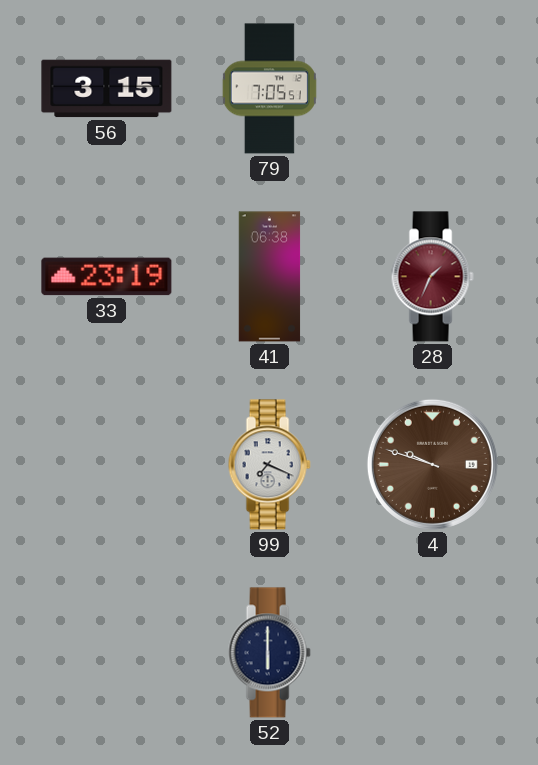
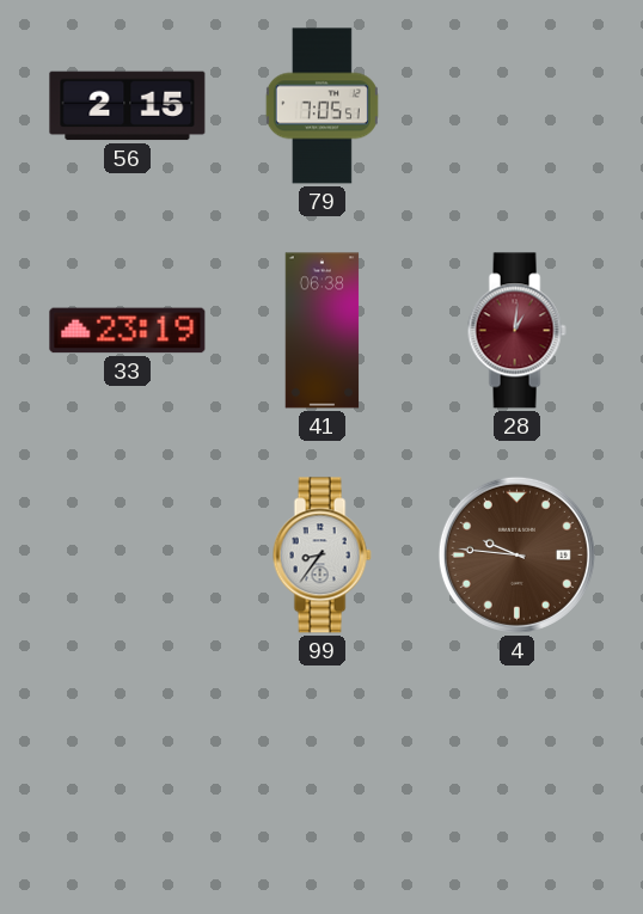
56: 3:15 -> 2:15
28: 1:34 -> 1:01
99: 7:19 -> 8:36
4: 9:48 -> 9:46
52: 6:00 -> none
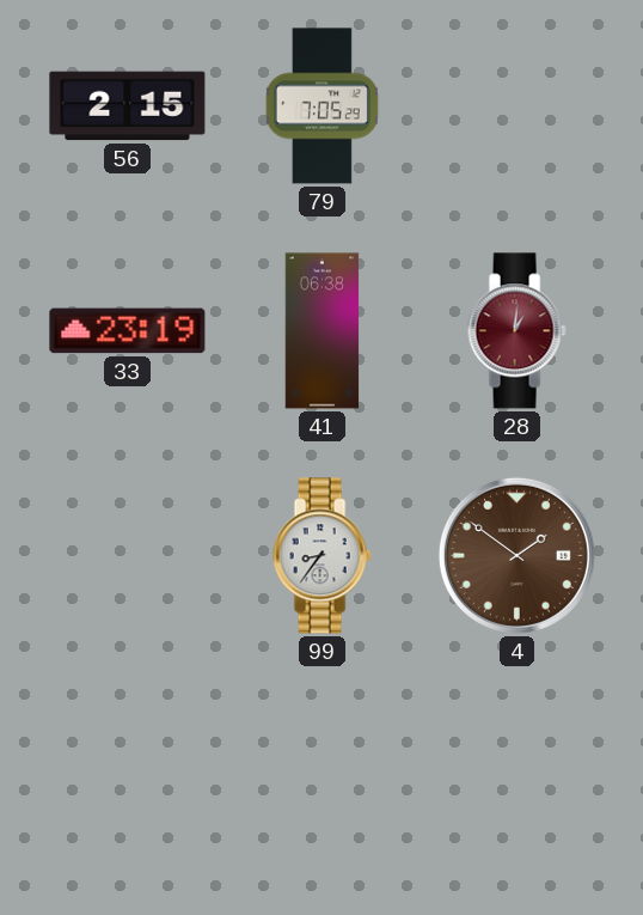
79: 7:05:51 -> 7:05:29
4: 9:46 -> 1:51
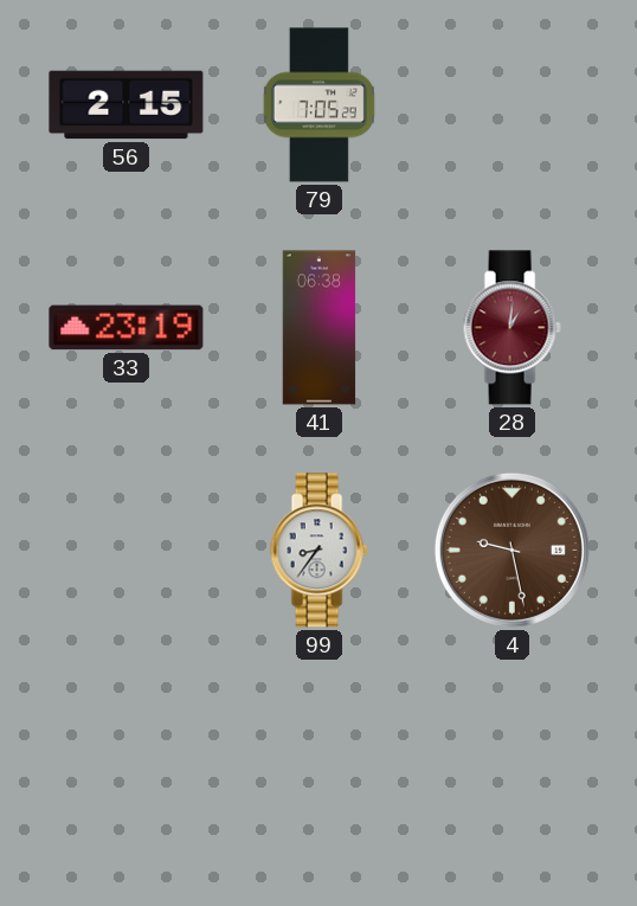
4: 1:51 -> 9:28
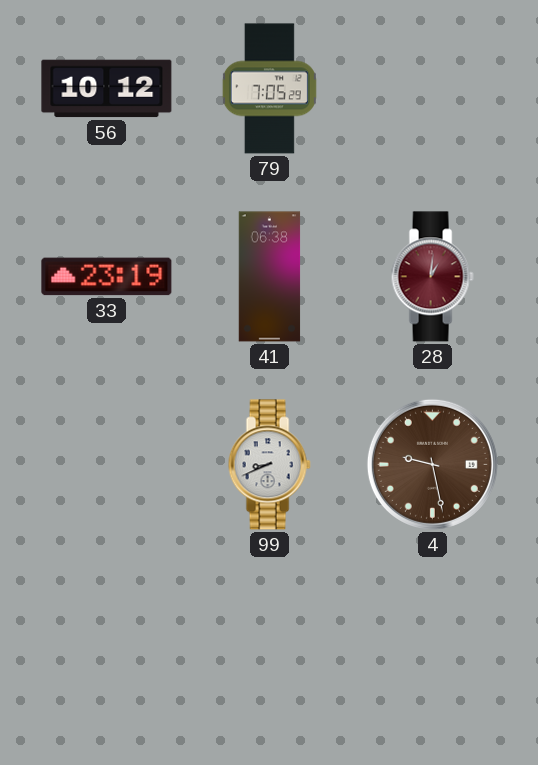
56: 2:15 -> 10:12
99: 8:36 -> 8:41
